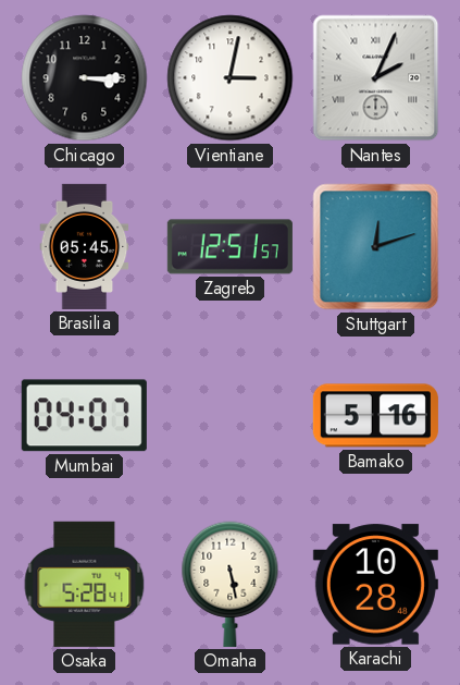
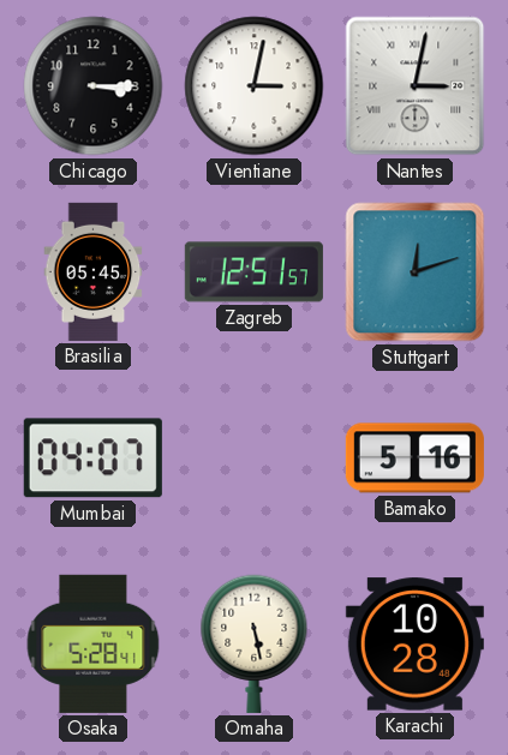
Nantes: 2:04 -> 3:02
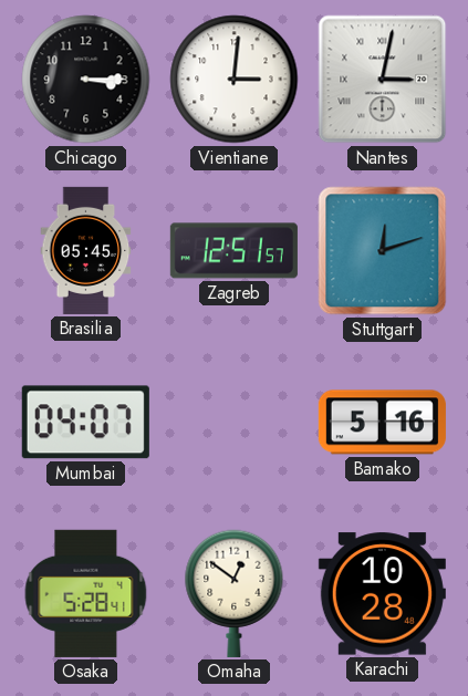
Vientiane: 3:02 -> 3:01
Omaha: 5:28 -> 12:51
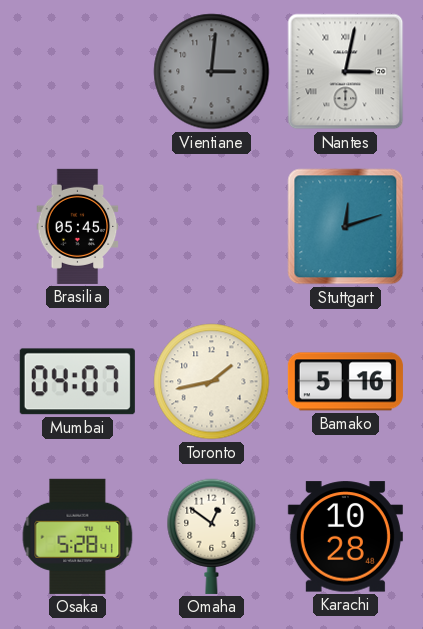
Chicago: 3:15 -> none
Vientiane dial: white -> grey
Zagreb: 12:51 -> none
Toronto: none -> 1:43
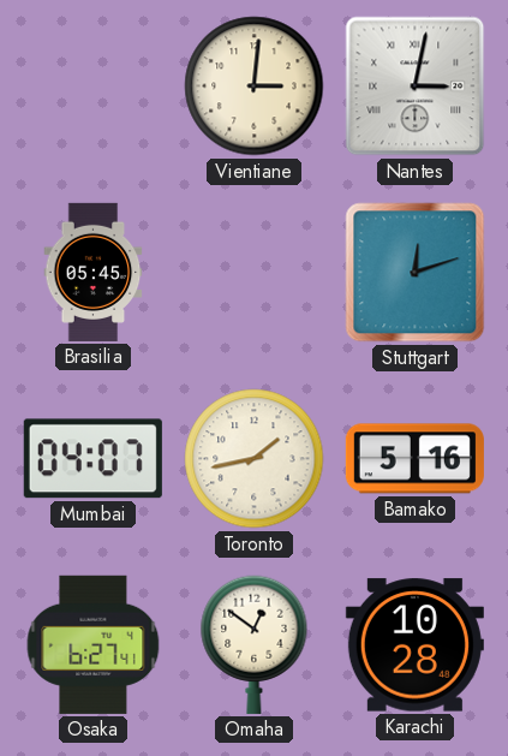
Vientiane dial: grey -> cream
Osaka: 5:28 -> 6:27
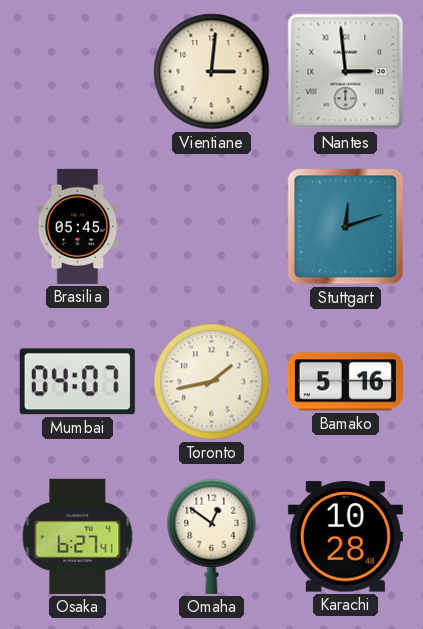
Nantes: 3:02 -> 2:59
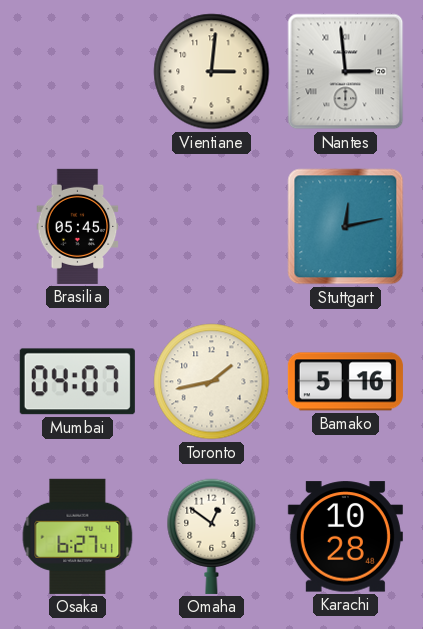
Stuttgart: 12:12 -> 12:13
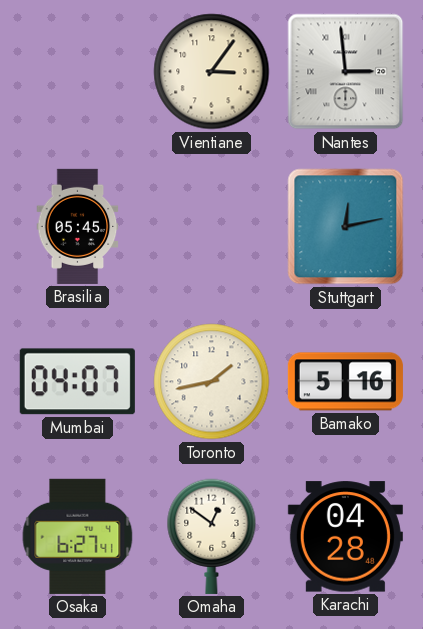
Vientiane: 3:01 -> 3:06
Karachi: 10:28 -> 04:28
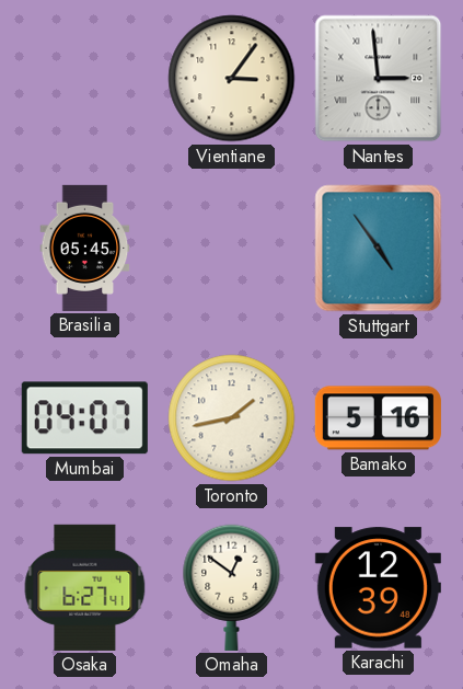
Stuttgart: 12:13 -> 4:54
Karachi: 04:28 -> 12:39
